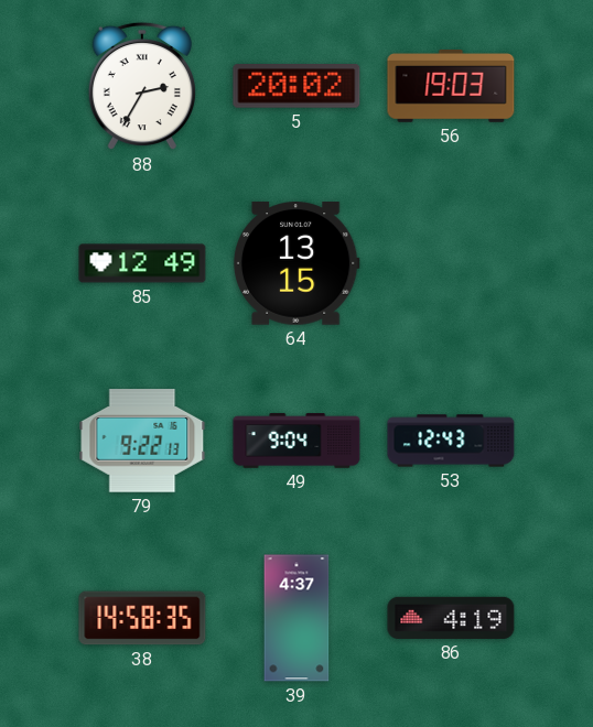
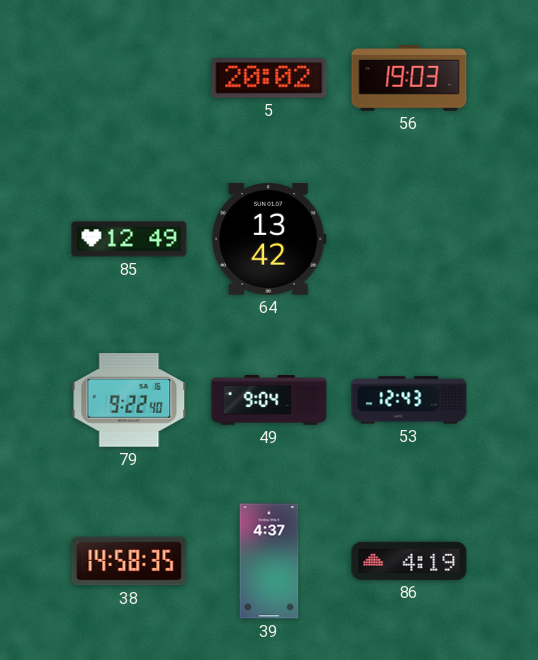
88: 2:35 -> none
64: 13:15 -> 13:42
79: 9:22:13 -> 9:22:40
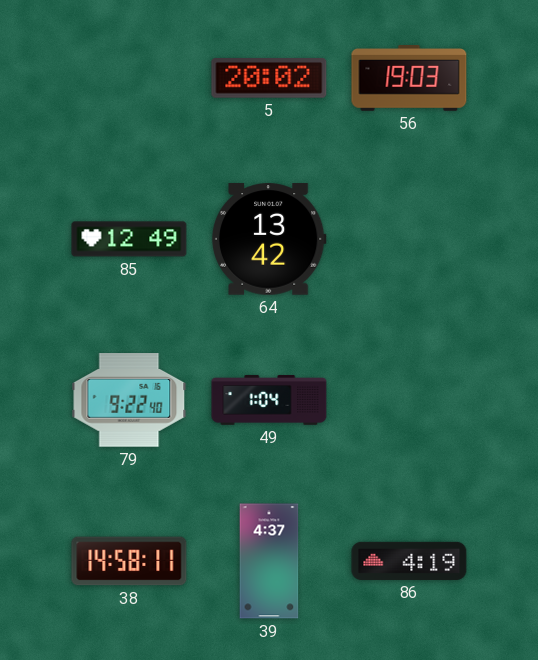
49: 9:04 -> 1:04
53: 12:43 -> none
38: 14:58:35 -> 14:58:11
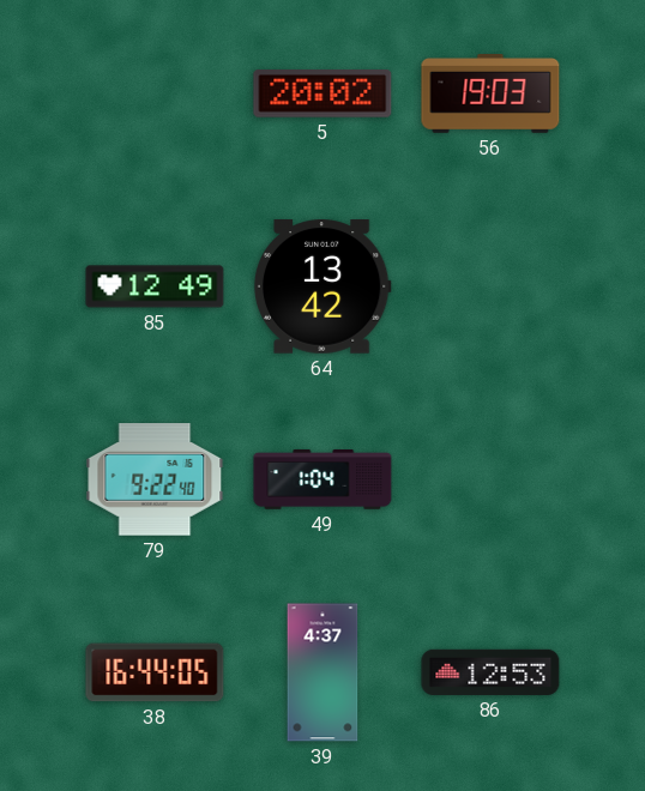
38: 14:58 -> 16:44
86: 4:19 -> 12:53
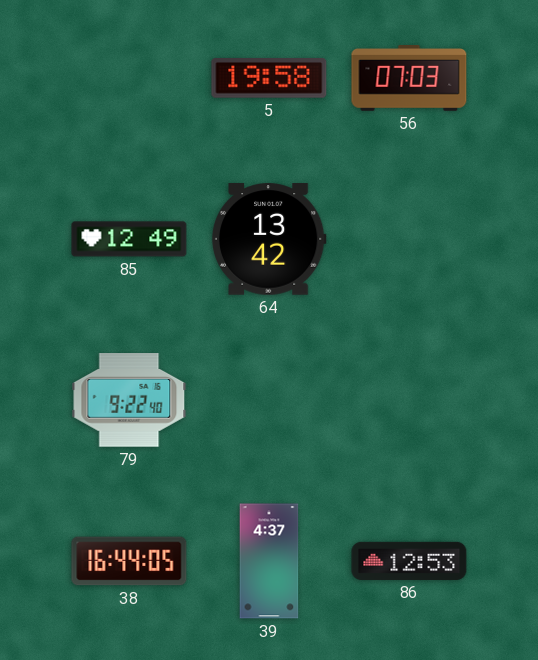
5: 20:02 -> 19:58
56: 19:03 -> 07:03
49: 1:04 -> none
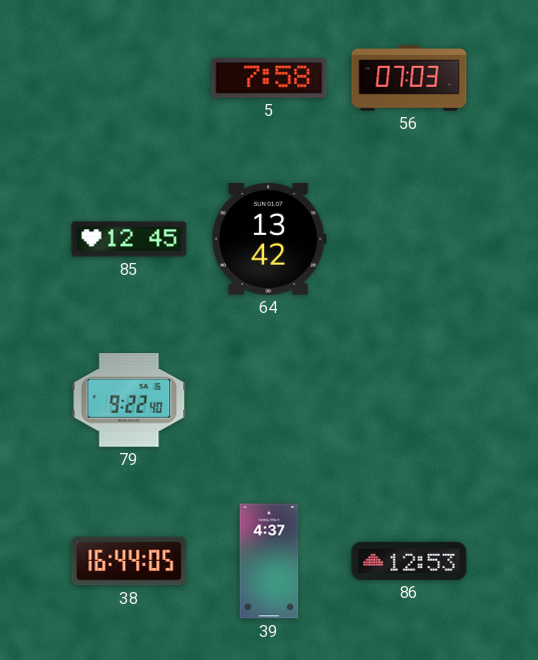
5: 19:58 -> 7:58
85: 12:49 -> 12:45
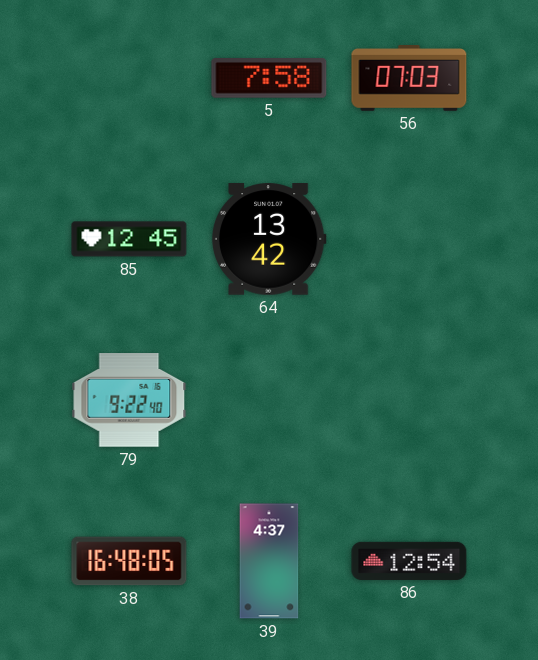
38: 16:44 -> 16:48
86: 12:53 -> 12:54
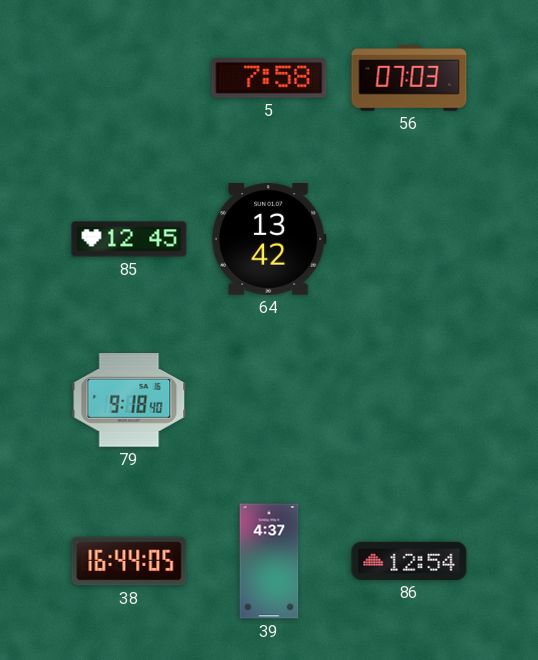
79: 9:22 -> 9:18
38: 16:48 -> 16:44
